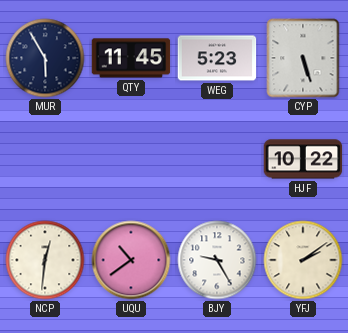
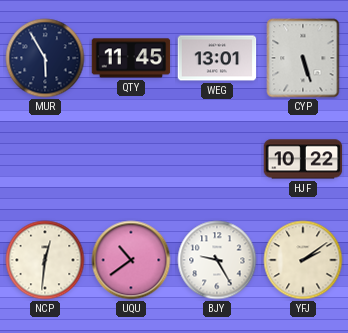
WEG: 5:23 -> 13:01
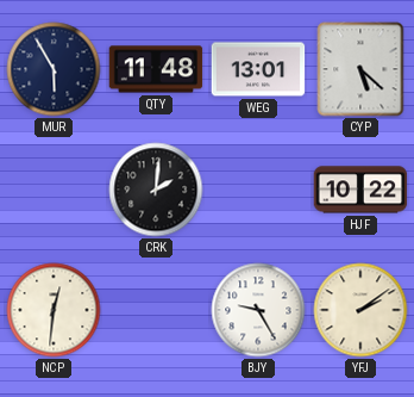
QTY: 11:45 -> 11:48
CYP: 5:27 -> 5:22
CRK: none -> 2:01
UQU: 10:39 -> none
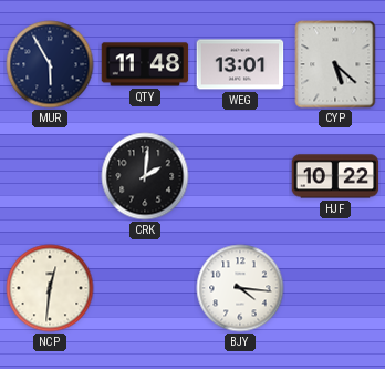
BJY: 9:25 -> 4:16
YFJ: 2:09 -> none
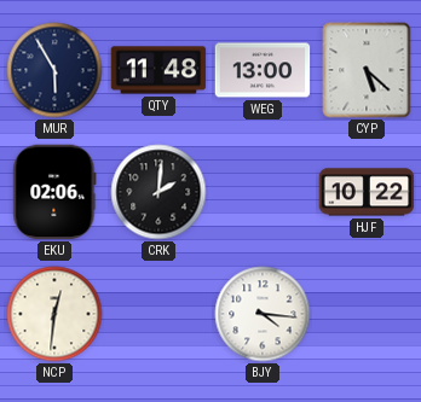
WEG: 13:01 -> 13:00
EKU: none -> 02:06
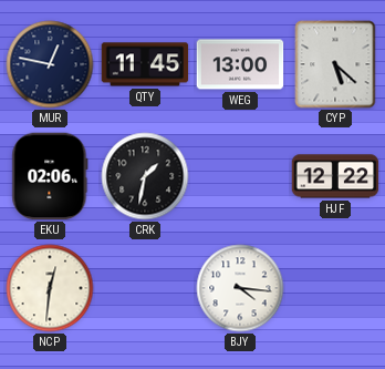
MUR: 5:55 -> 12:47
QTY: 11:48 -> 11:45
CRK: 2:01 -> 1:32
HJF: 10:22 -> 12:22
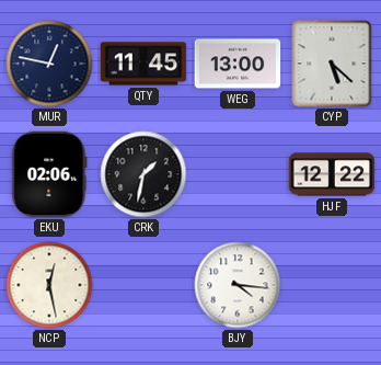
NCP: 12:31 -> 12:28
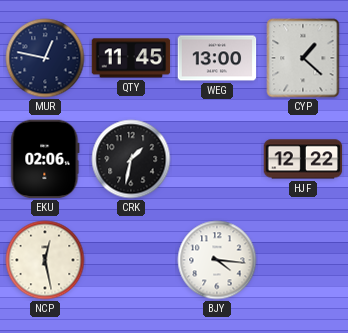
CYP: 5:22 -> 1:22
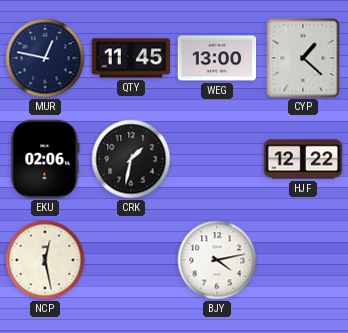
BJY: 4:16 -> 4:13
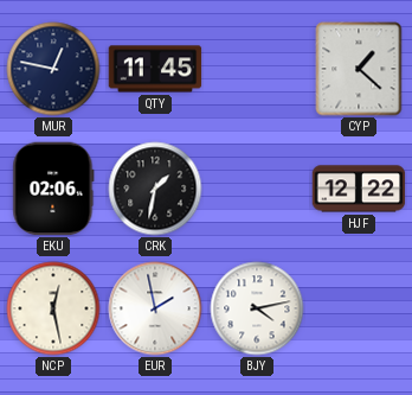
WEG: 13:00 -> none
EUR: none -> 1:58
